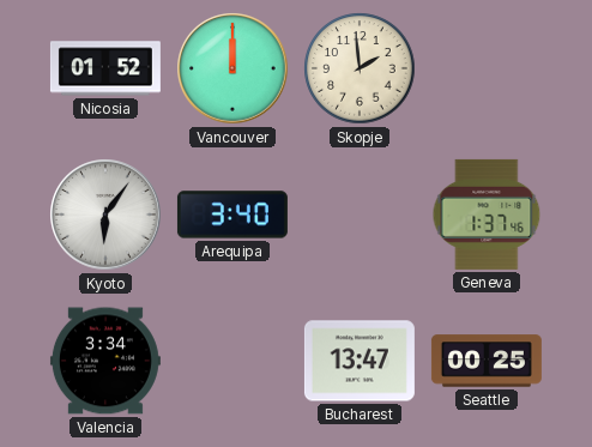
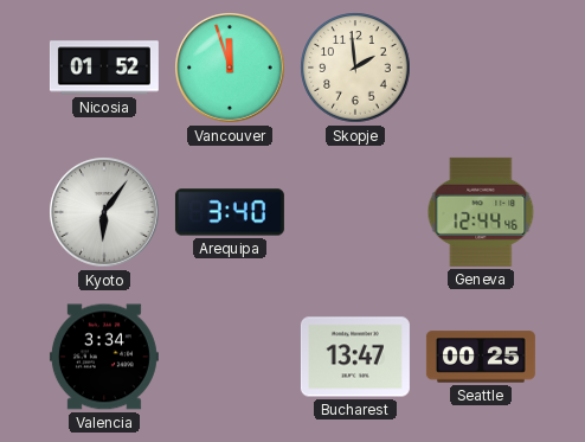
Vancouver: 12:00 -> 11:57
Geneva: 1:37 -> 12:44
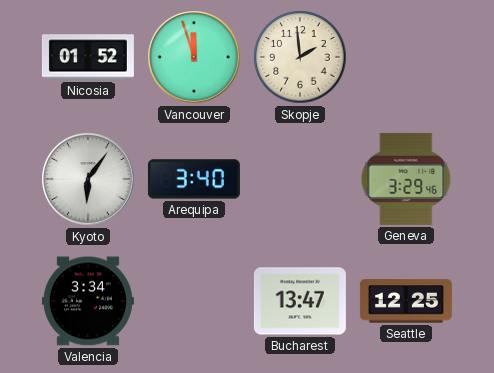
Geneva: 12:44 -> 3:29
Seattle: 00:25 -> 12:25
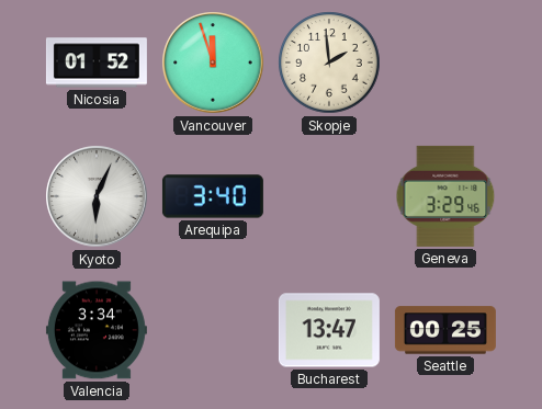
Kyoto: 6:06 -> 6:04
Seattle: 12:25 -> 00:25
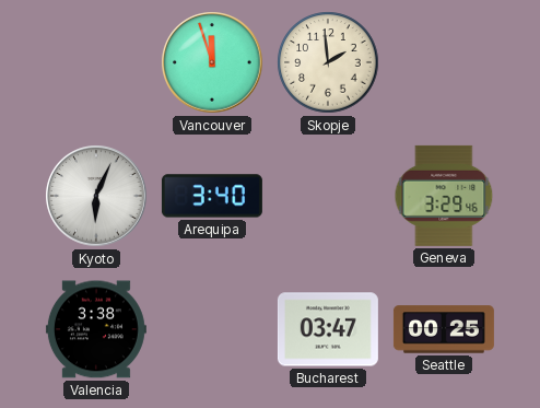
Nicosia: 01:52 -> none
Valencia: 3:34 -> 3:38
Bucharest: 13:47 -> 03:47
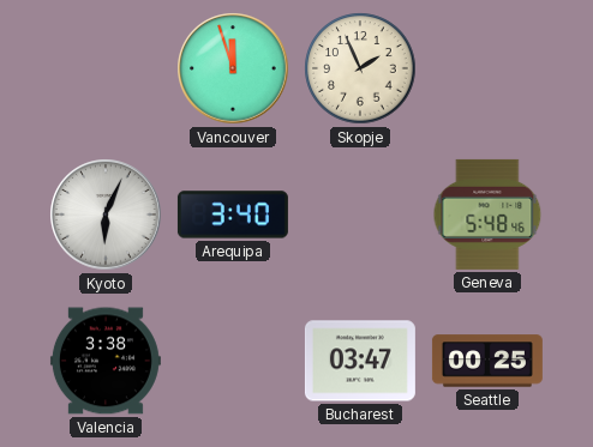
Skopje: 1:59 -> 1:56
Geneva: 3:29 -> 5:48
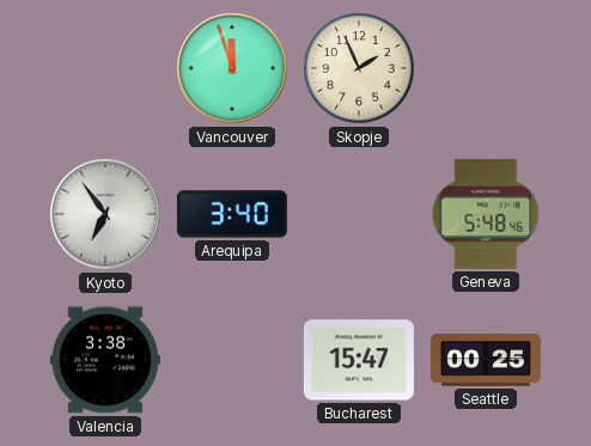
Kyoto: 6:04 -> 6:54
Bucharest: 03:47 -> 15:47
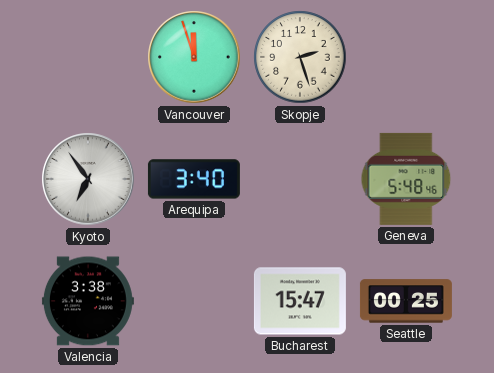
Skopje: 1:56 -> 2:27
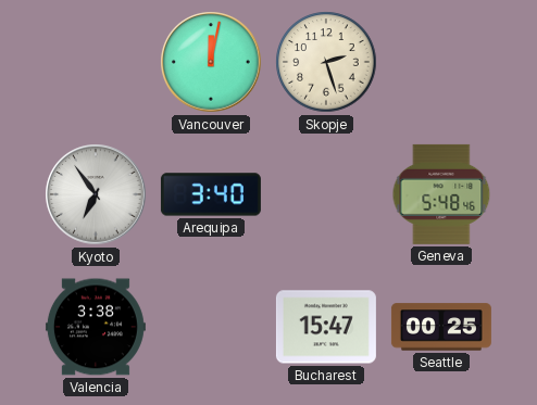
Vancouver: 11:57 -> 12:02
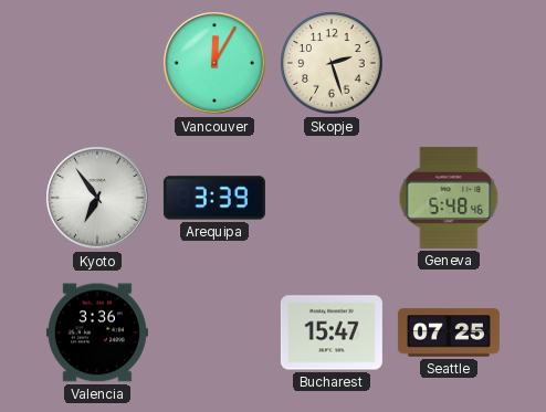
Vancouver: 12:02 -> 12:05
Arequipa: 3:40 -> 3:39
Valencia: 3:38 -> 3:36
Seattle: 00:25 -> 07:25
